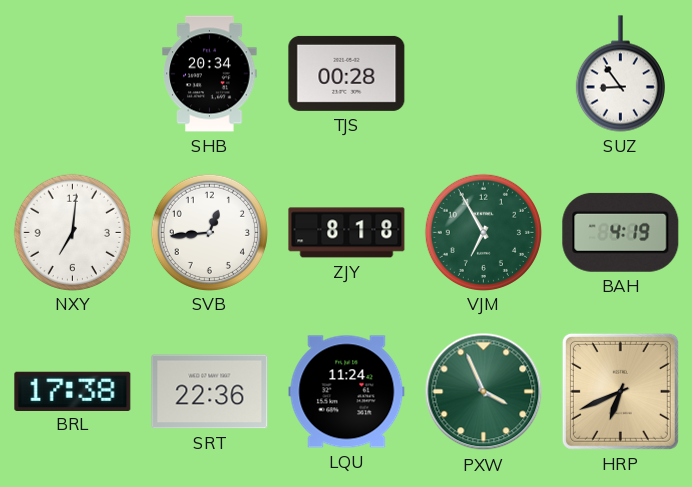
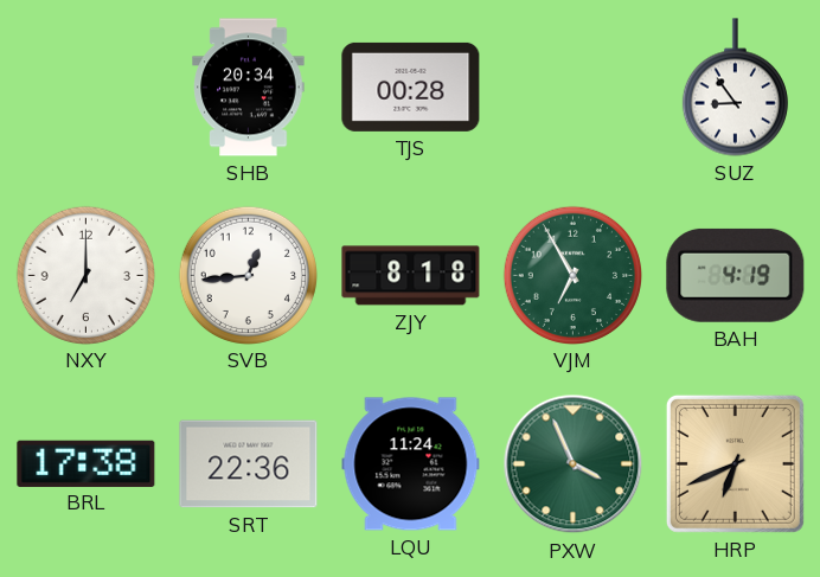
NXY: 7:01 -> 7:00
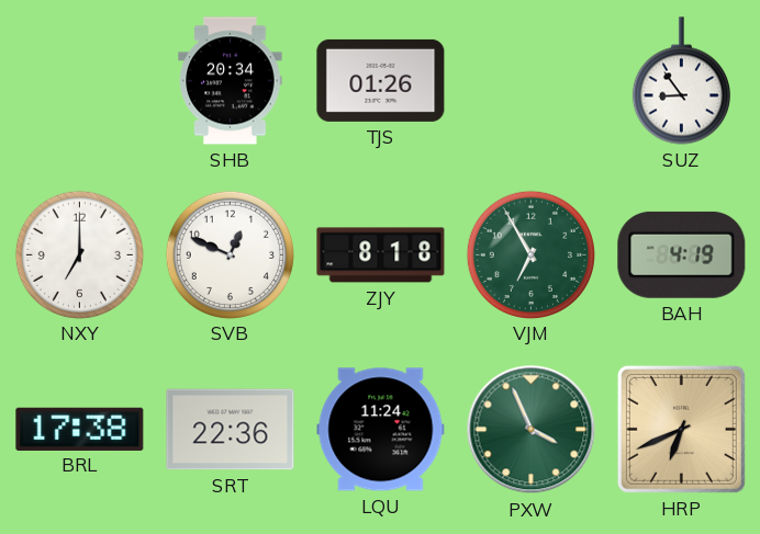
TJS: 00:28 -> 01:26
SVB: 12:44 -> 12:49
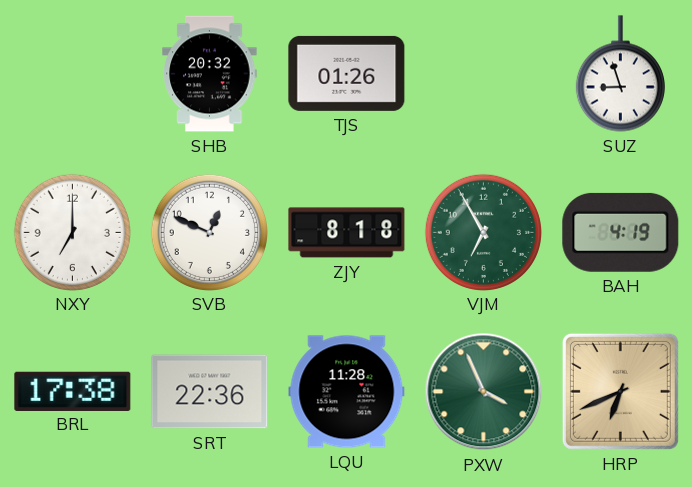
SHB: 20:34 -> 20:32
SUZ: 8:54 -> 8:57
LQU: 11:24 -> 11:28
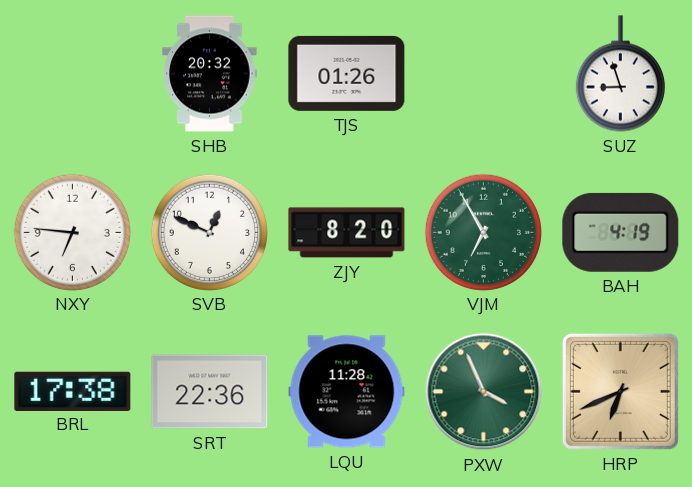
NXY: 7:00 -> 6:46
ZJY: 8:18 -> 8:20
